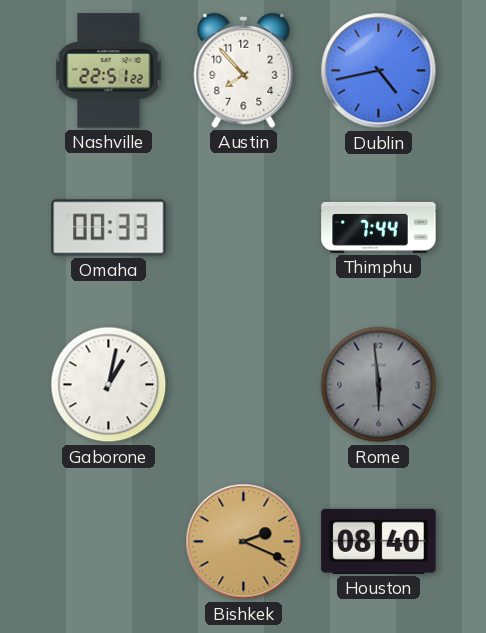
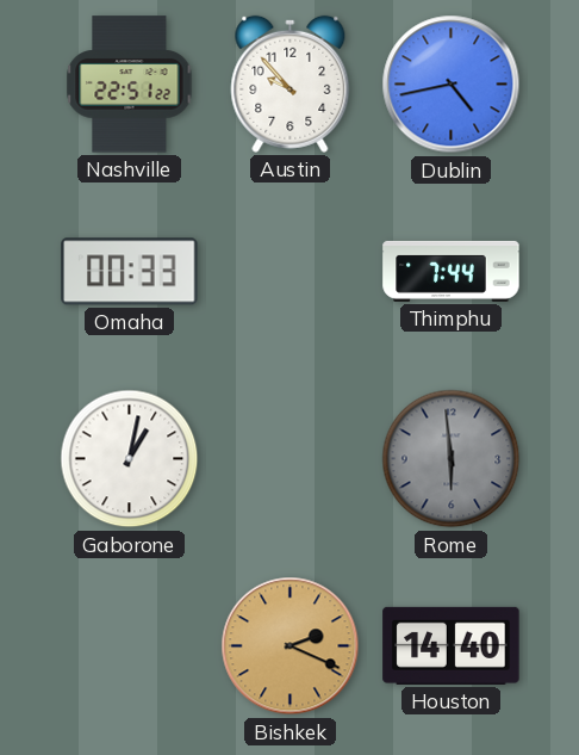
Austin: 7:53 -> 9:53
Houston: 08:40 -> 14:40
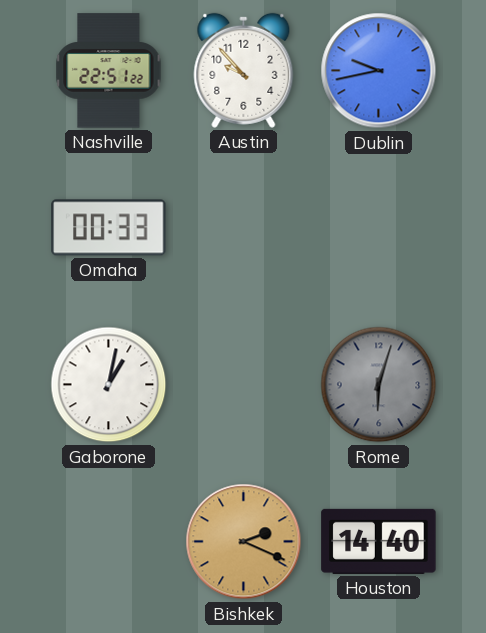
Dublin: 4:43 -> 9:43
Thimphu: 7:44 -> none
Rome: 5:59 -> 6:03
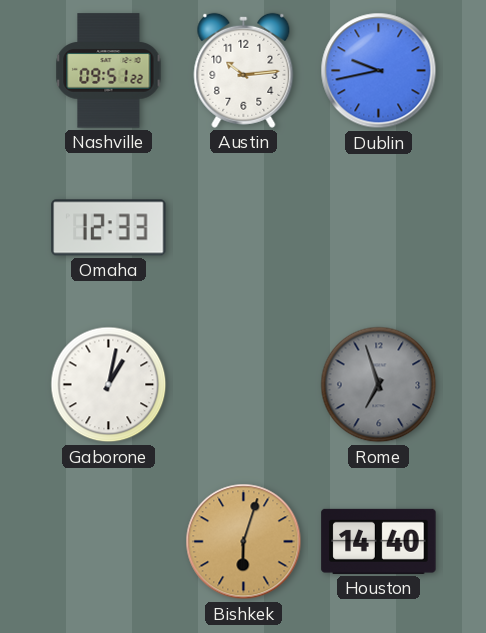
Nashville: 22:51 -> 09:51
Austin: 9:53 -> 10:14
Omaha: 00:33 -> 12:33
Rome: 6:03 -> 6:57
Bishkek: 2:19 -> 6:03
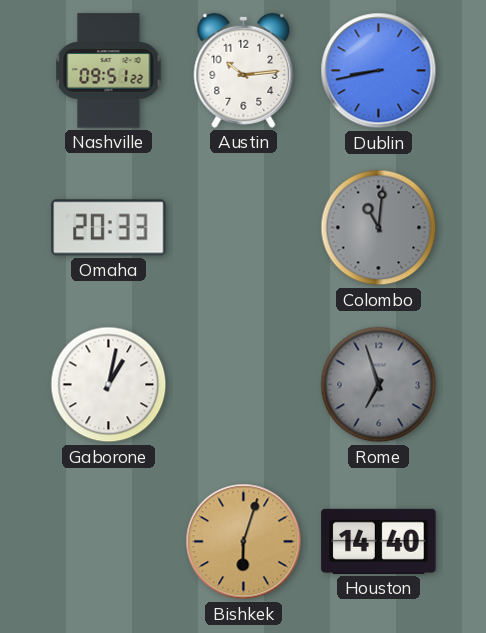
Dublin: 9:43 -> 8:43
Omaha: 12:33 -> 20:33
Colombo: none -> 11:01
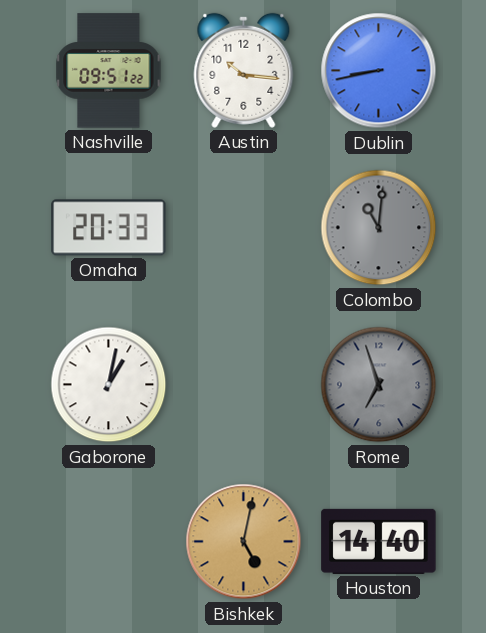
Austin: 10:14 -> 10:16
Bishkek: 6:03 -> 5:02
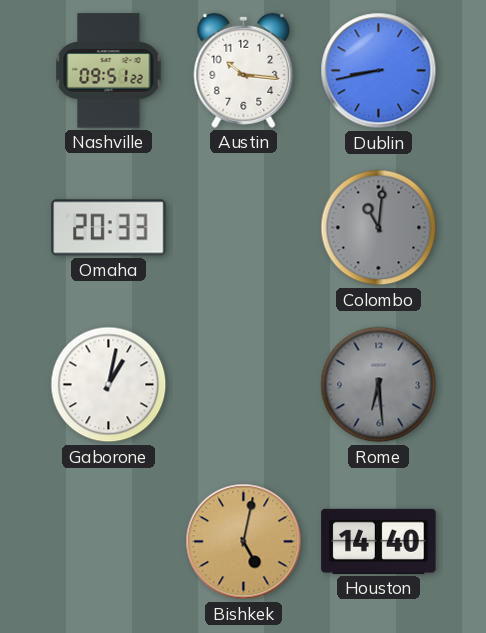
Rome: 6:57 -> 6:29
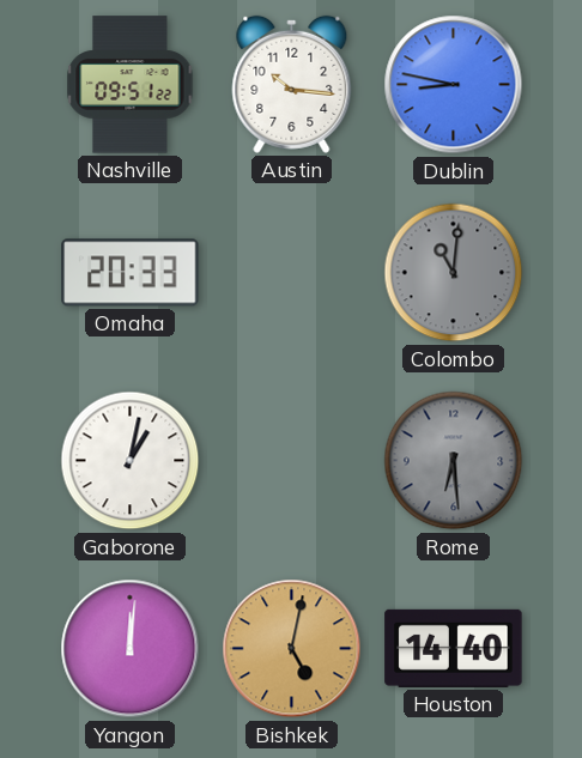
Dublin: 8:43 -> 8:47
Yangon: none -> 12:01
